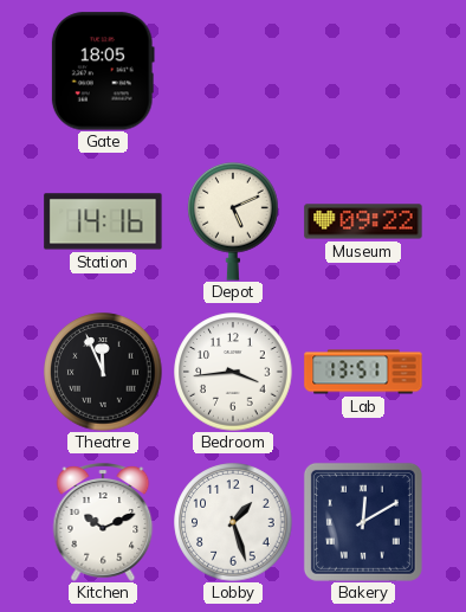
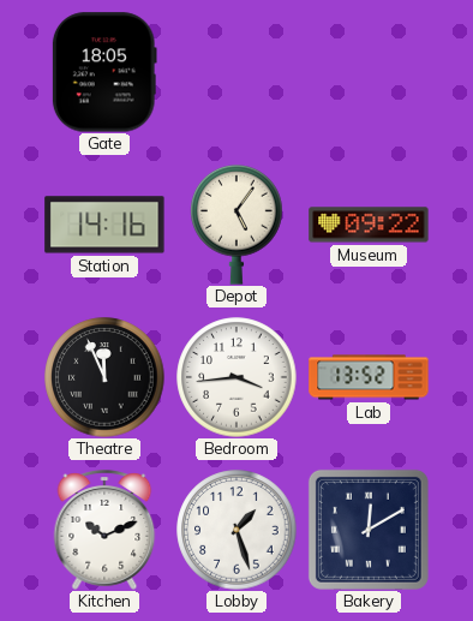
Depot: 5:11 -> 5:06
Lab: 13:51 -> 13:52
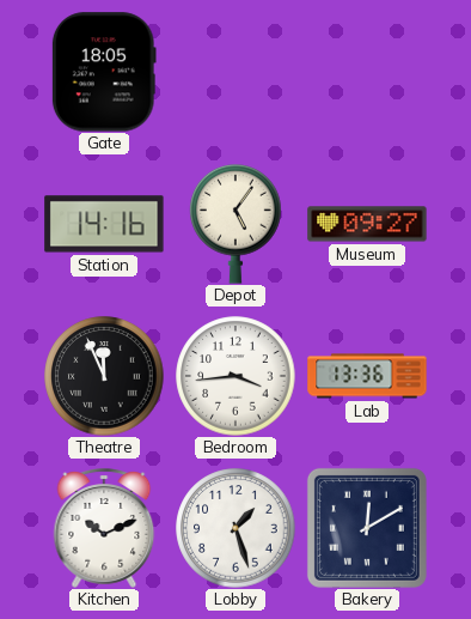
Museum: 09:22 -> 09:27
Lab: 13:52 -> 13:36
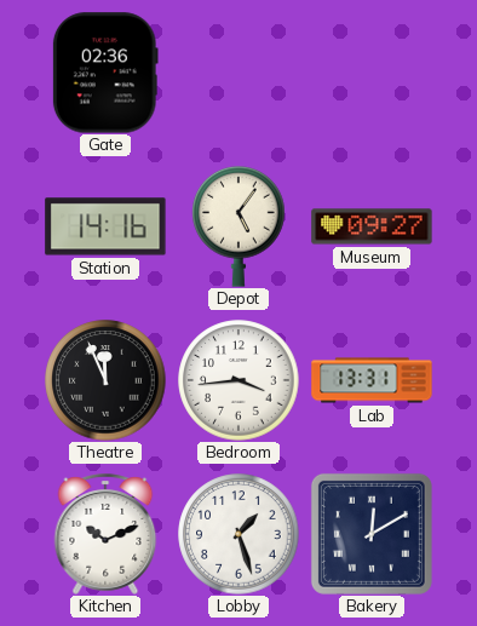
Gate: 18:05 -> 02:36
Lab: 13:36 -> 13:31
